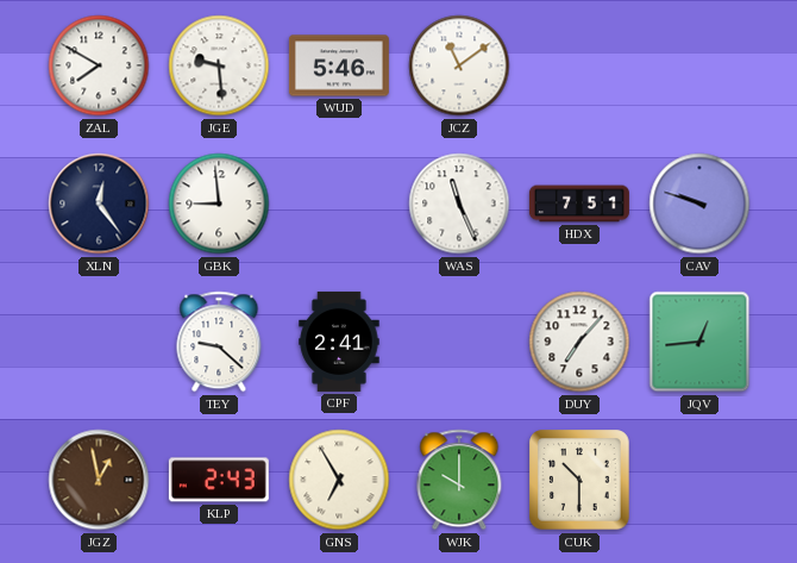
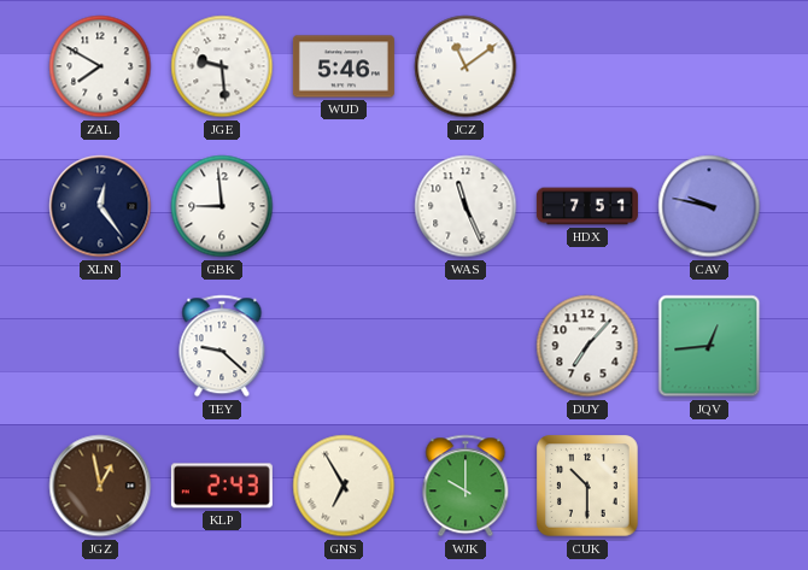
CAV: 9:48 -> 9:47
CPF: 2:41 -> none
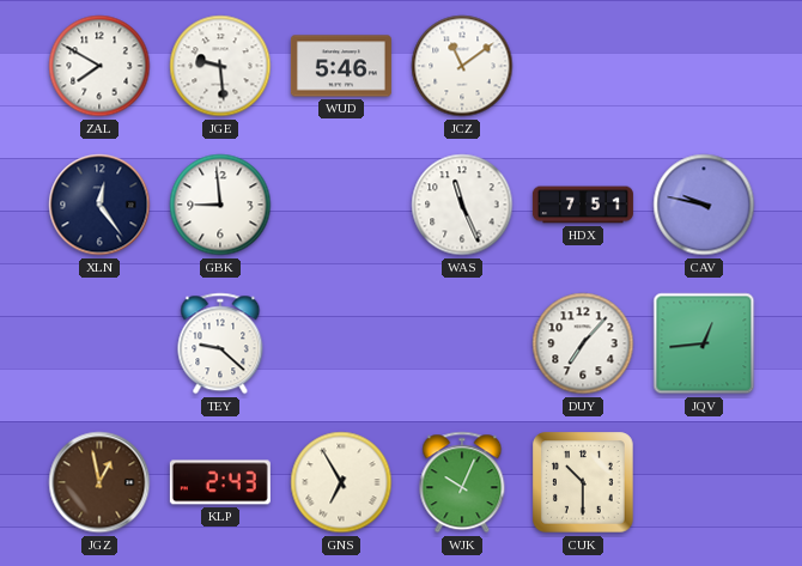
WJK: 10:00 -> 10:04
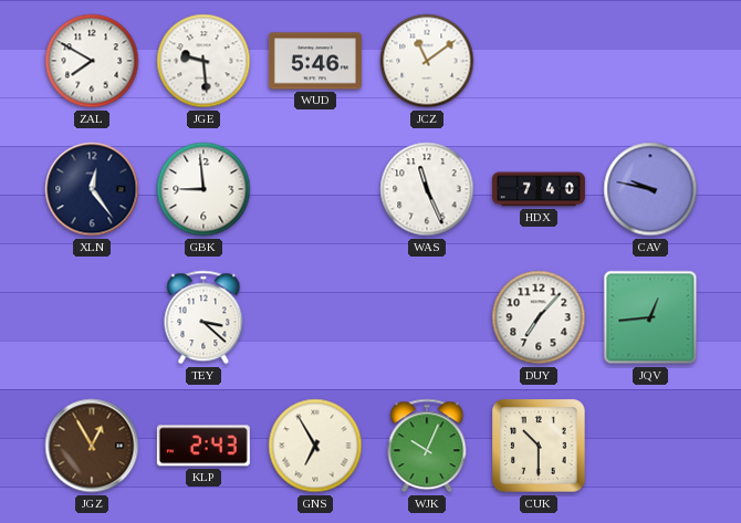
HDX: 7:51 -> 7:40
TEY: 9:22 -> 3:22
JGZ: 12:58 -> 12:55
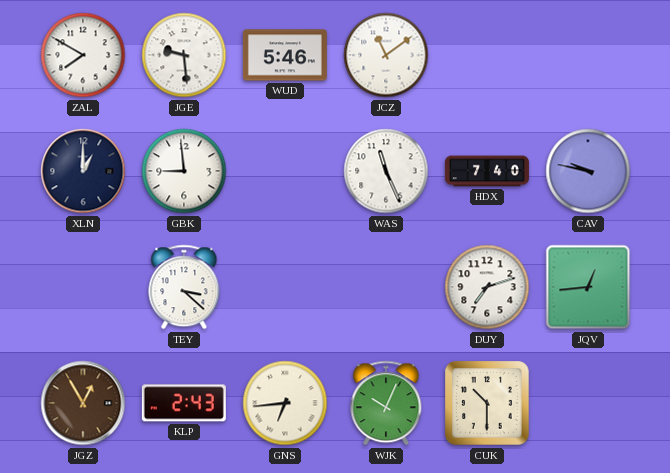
XLN: 12:24 -> 1:00
DUY: 7:07 -> 7:12
GNS: 6:55 -> 6:44
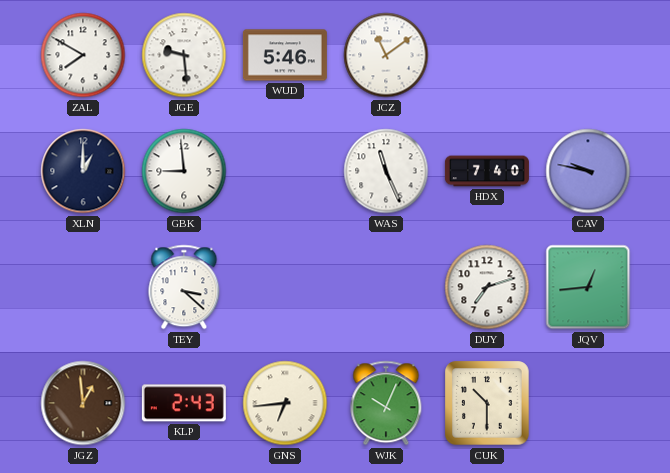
JGZ: 12:55 -> 12:59
